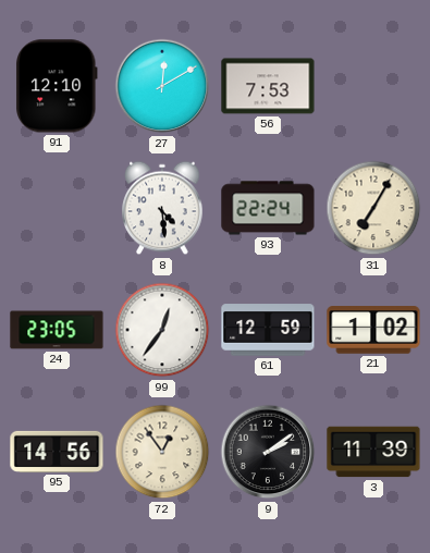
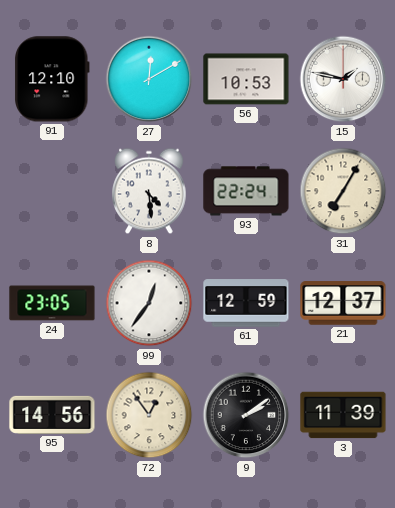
56: 7:53 -> 10:53
15: none -> 1:47
21: 1:02 -> 12:37
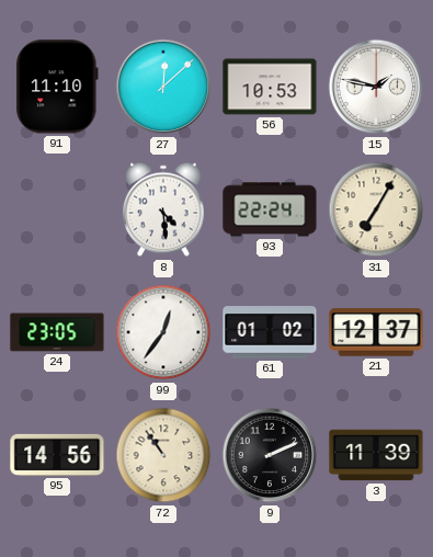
91: 12:10 -> 11:10
27: 12:10 -> 12:08
61: 12:59 -> 01:02
72: 12:54 -> 10:54
9: 2:09 -> 2:11
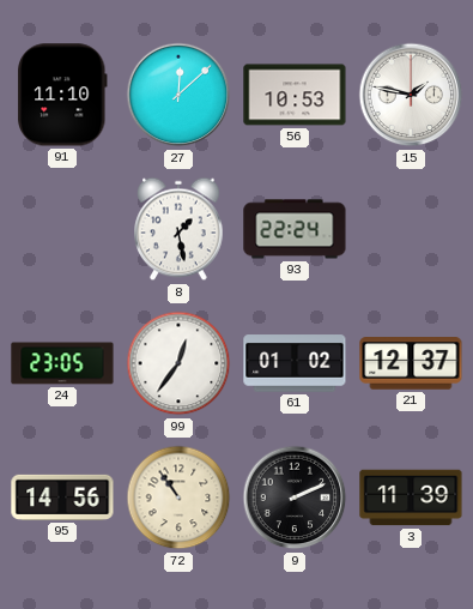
8: 4:29 -> 1:28
31: 7:05 -> none
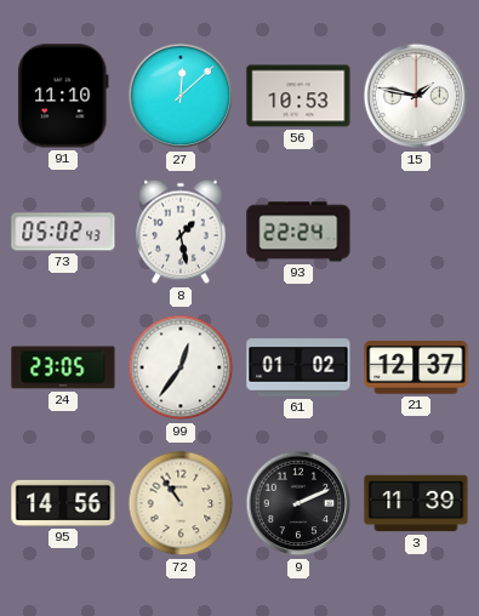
73: none -> 05:02
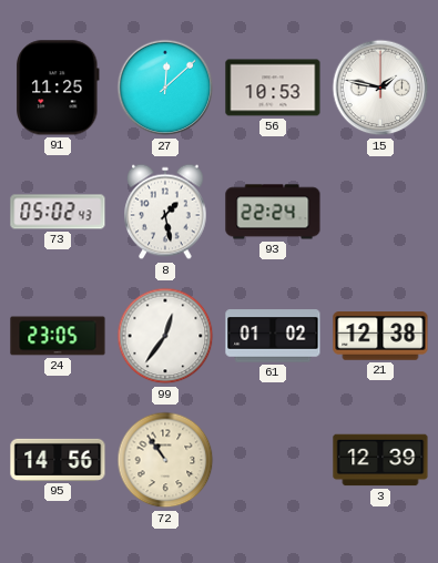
91: 11:10 -> 11:25
21: 12:37 -> 12:38
9: 2:11 -> none
3: 11:39 -> 12:39
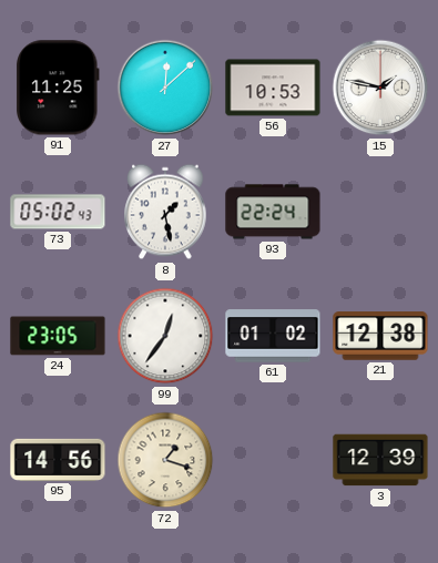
72: 10:54 -> 1:18
